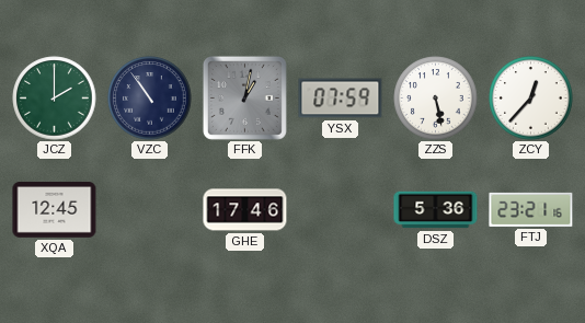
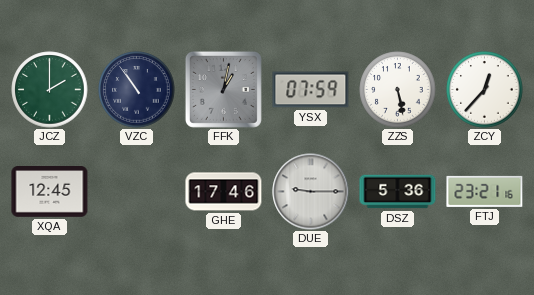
DUE: none -> 9:15
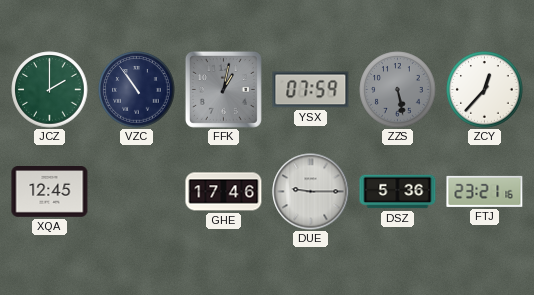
ZZS dial: white -> grey
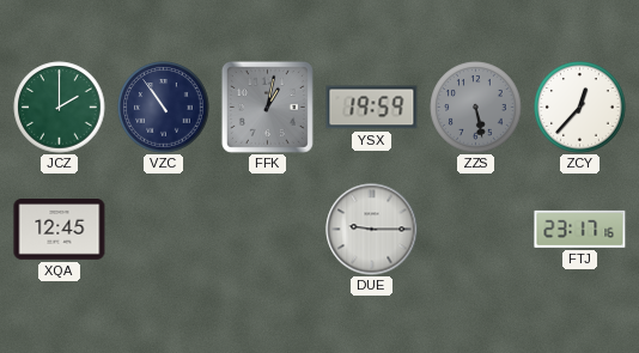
YSX: 07:59 -> 19:59
GHE: 17:46 -> none
DSZ: 5:36 -> none
FTJ: 23:21 -> 23:17
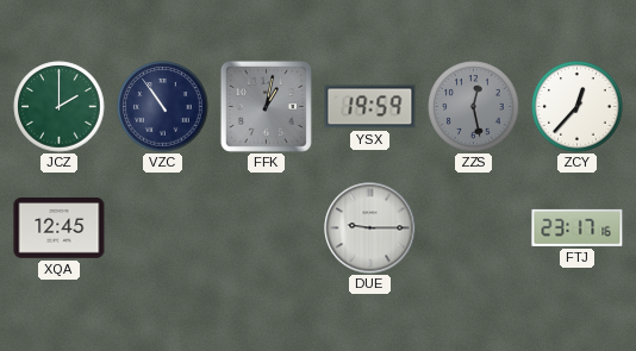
ZZS: 5:28 -> 12:28
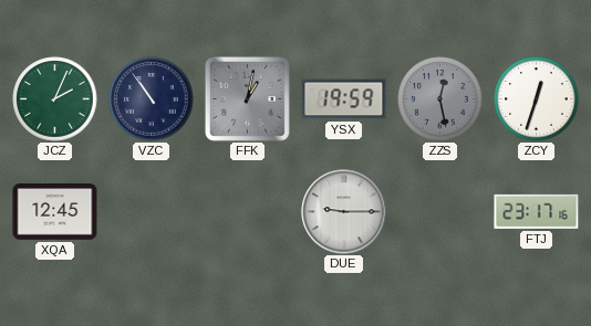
JCZ: 2:00 -> 2:04
ZCY: 12:37 -> 12:33
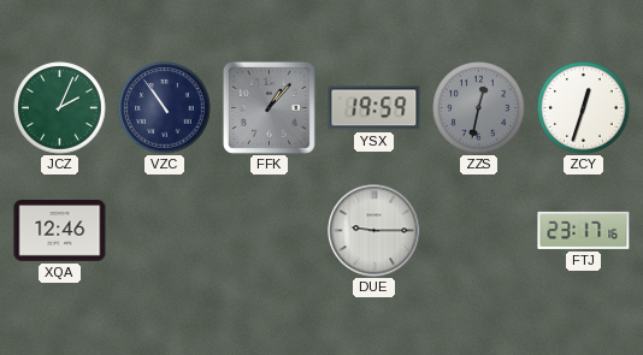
FFK: 1:02 -> 1:07
ZZS: 12:28 -> 12:32
XQA: 12:45 -> 12:46
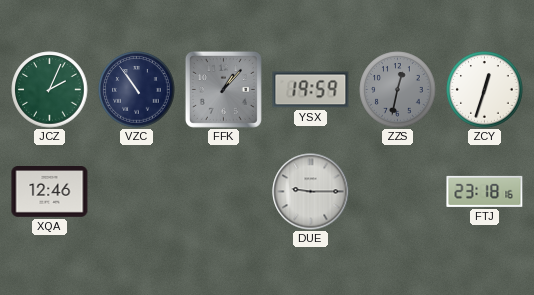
FTJ: 23:17 -> 23:18
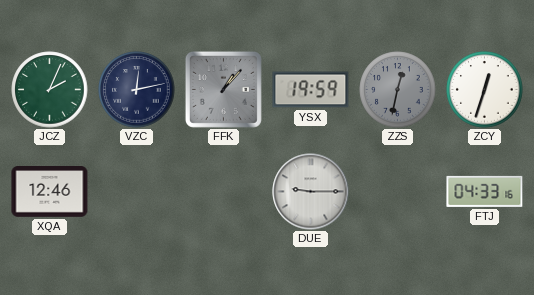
VZC: 10:54 -> 12:13
FTJ: 23:18 -> 04:33
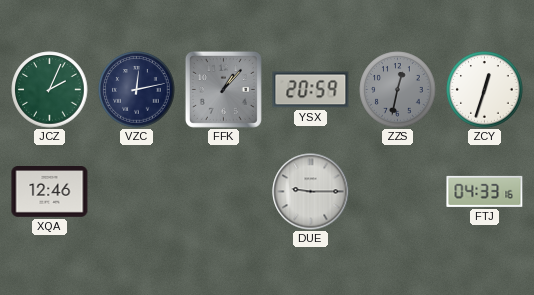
YSX: 19:59 -> 20:59
